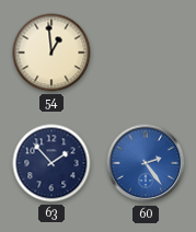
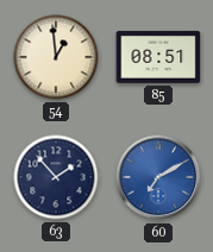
85: none -> 08:51
60: 2:24 -> 7:10
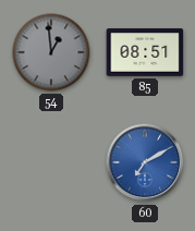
54 dial: cream -> grey
63: 1:53 -> none
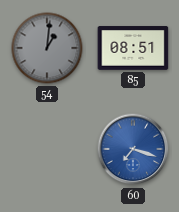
54: 12:59 -> 1:01
60: 7:10 -> 7:18
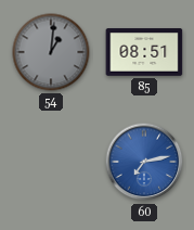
60: 7:18 -> 7:13
